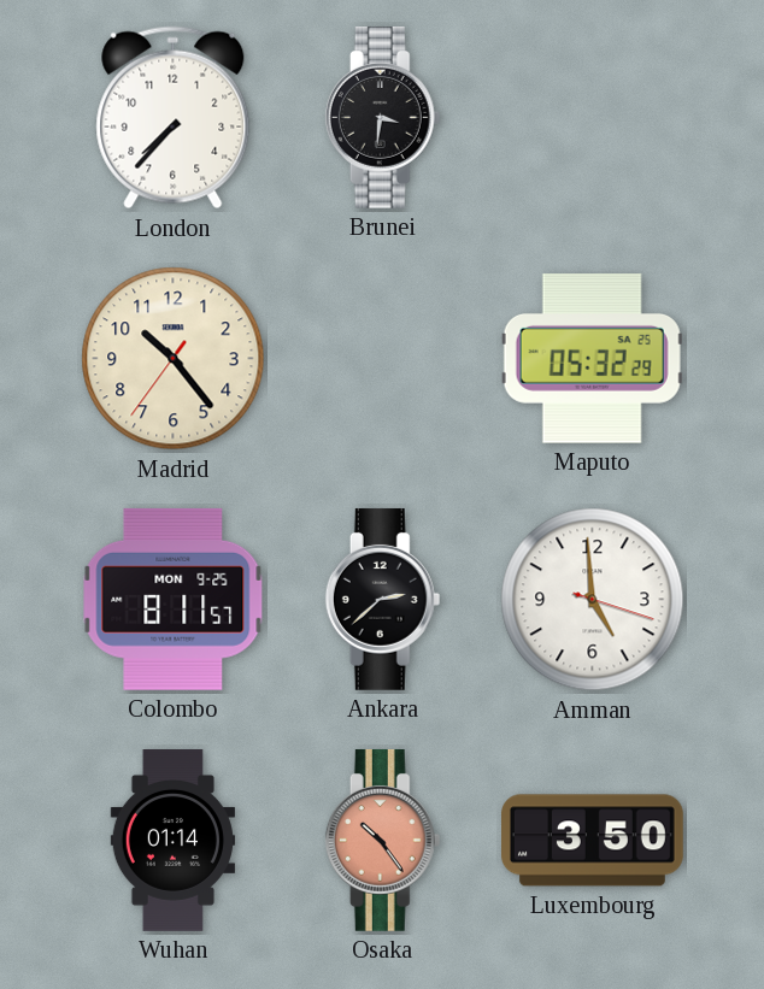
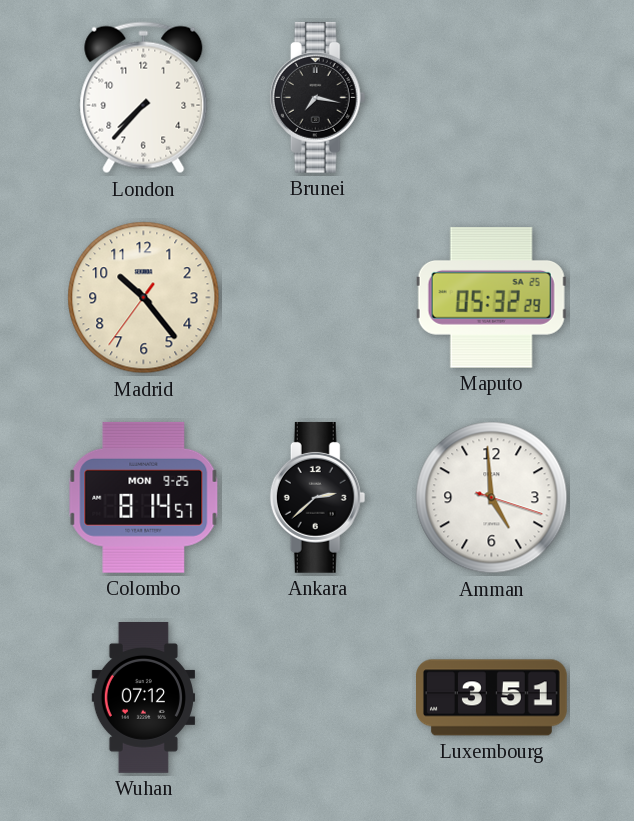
Brunei: 3:31 -> 7:17
Colombo: 8:11 -> 8:14
Wuhan: 01:14 -> 07:12
Osaka: 10:24 -> none
Luxembourg: 3:50 -> 3:51
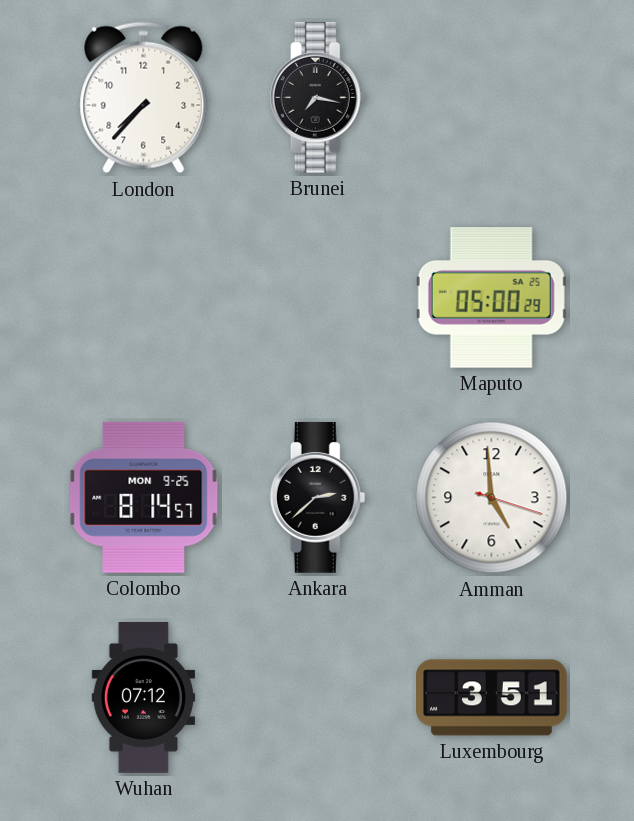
Madrid: 10:23 -> none
Maputo: 05:32 -> 05:00
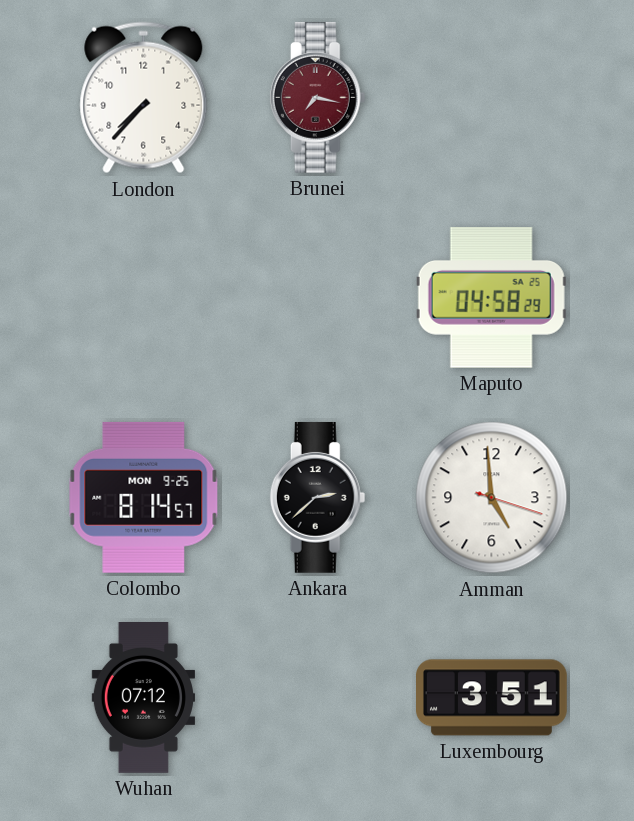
Brunei dial: black -> burgundy
Maputo: 05:00 -> 04:58
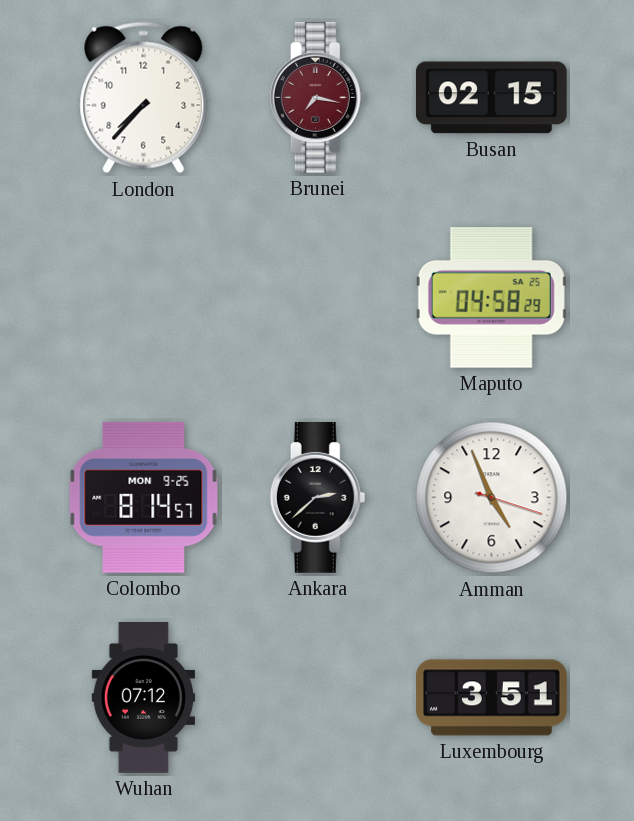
Busan: none -> 02:15
Amman: 4:59 -> 4:56
